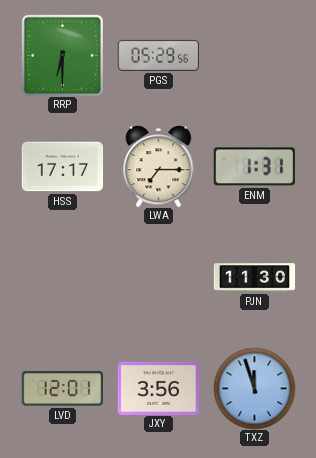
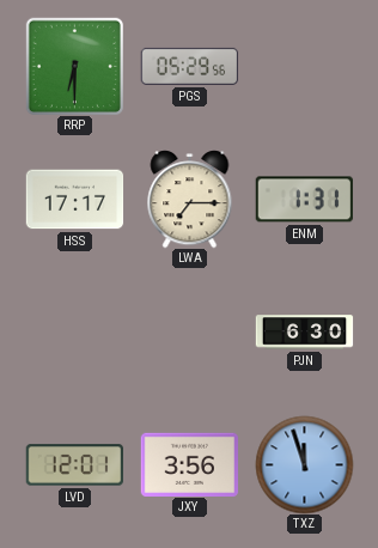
PJN: 11:30 -> 6:30
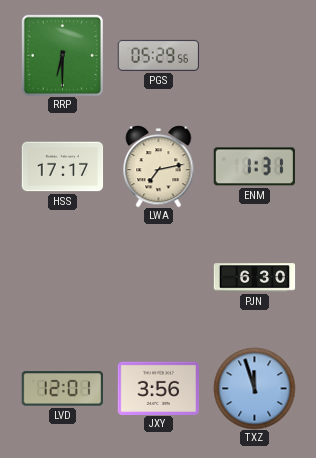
LWA: 7:15 -> 7:13
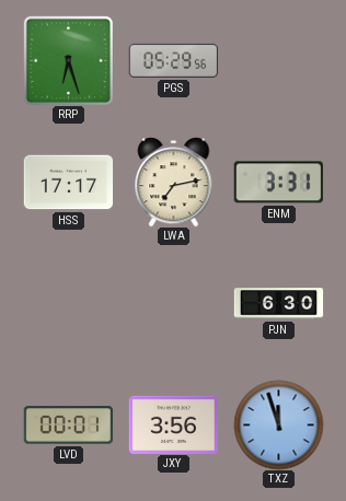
RRP: 6:30 -> 6:27
ENM: 1:31 -> 3:31
LVD: 12:01 -> 00:01
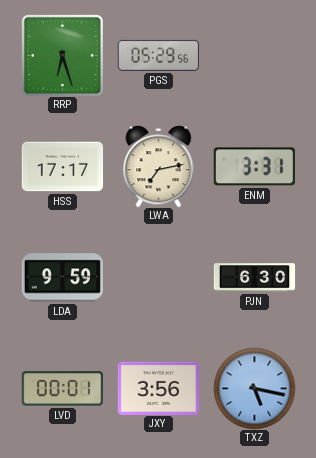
LDA: none -> 9:59
TXZ: 11:57 -> 5:17
